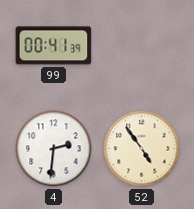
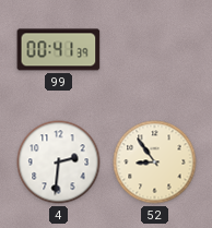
52: 4:54 -> 8:54
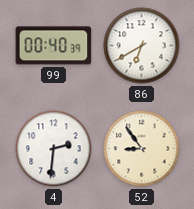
99: 00:41 -> 00:40
86: none -> 6:40
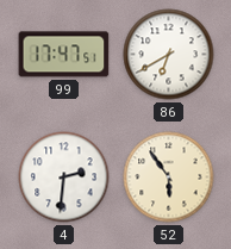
99: 00:40 -> 17:47
52: 8:54 -> 5:54
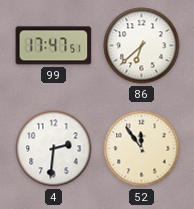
86: 6:40 -> 6:38
52: 5:54 -> 11:54
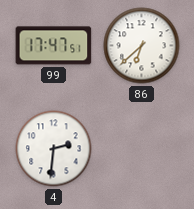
52: 11:54 -> none
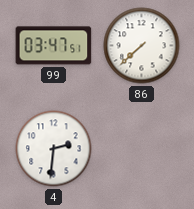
99: 17:47 -> 03:47
86: 6:38 -> 7:38
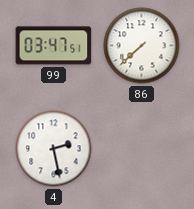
4: 2:31 -> 2:28
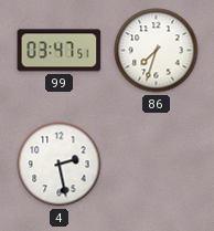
86: 7:38 -> 7:33
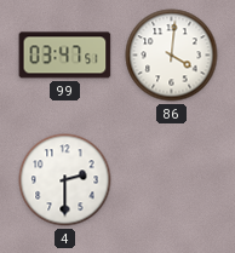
86: 7:33 -> 4:01
4: 2:28 -> 2:30
